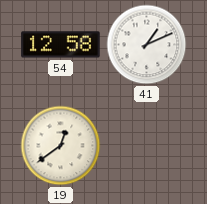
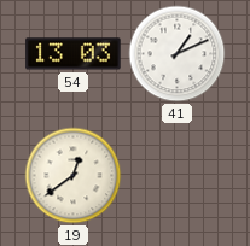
54: 12:58 -> 13:03
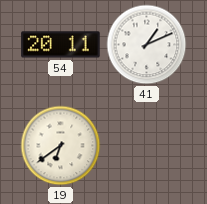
54: 13:03 -> 20:11
19: 12:39 -> 6:39
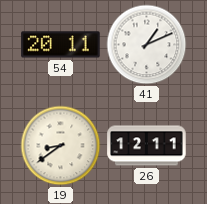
19: 6:39 -> 8:39
26: none -> 12:11
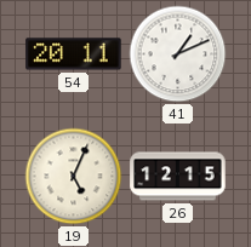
19: 8:39 -> 5:04
26: 12:11 -> 12:15
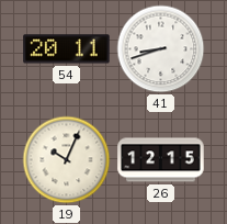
41: 1:11 -> 8:42
19: 5:04 -> 10:04
